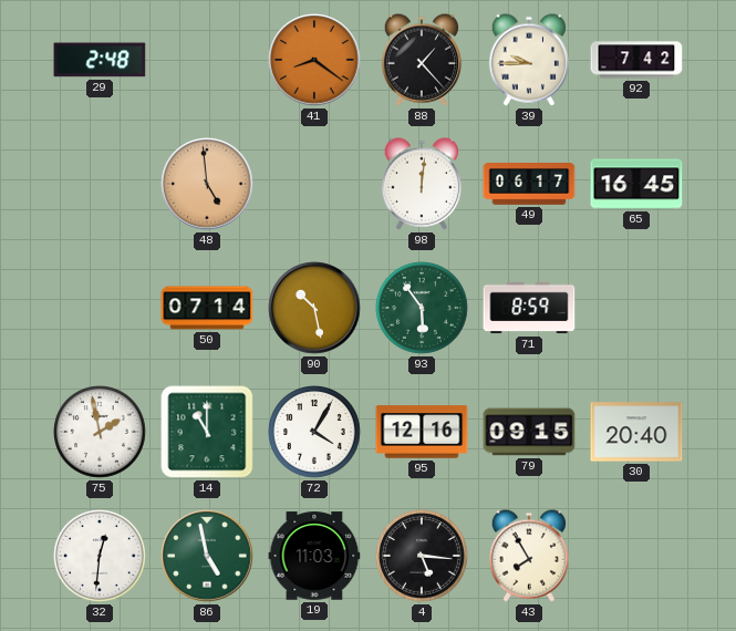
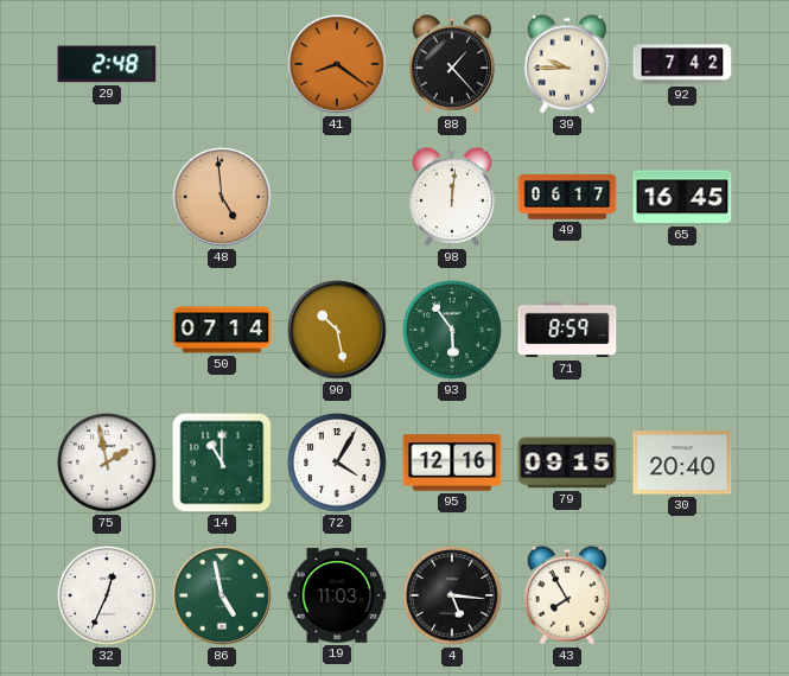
32: 12:31 -> 12:34
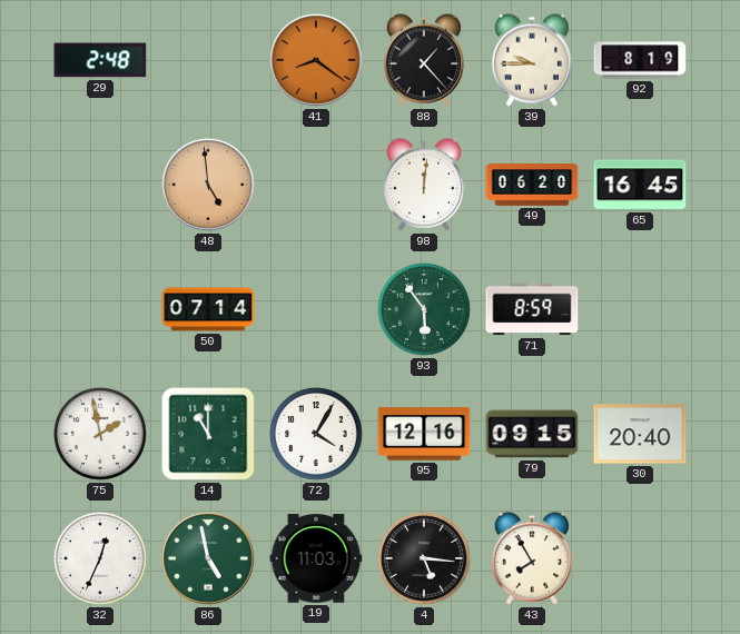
92: 7:42 -> 8:19
49: 06:17 -> 06:20
90: 10:28 -> none
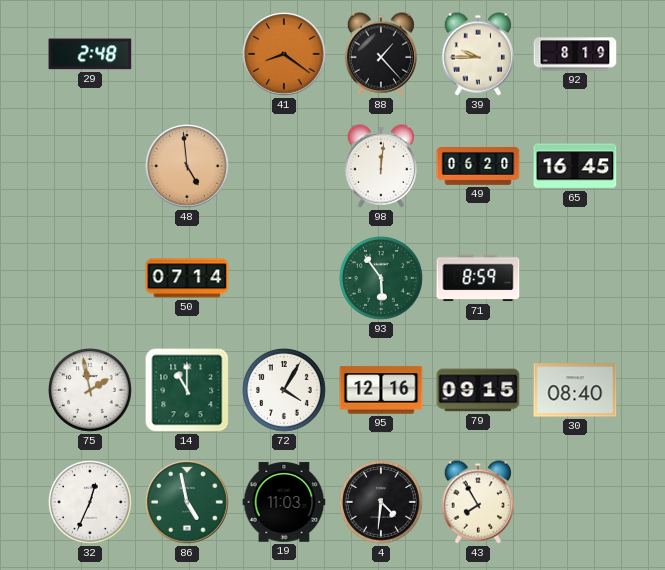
30: 20:40 -> 08:40
4: 5:16 -> 4:31
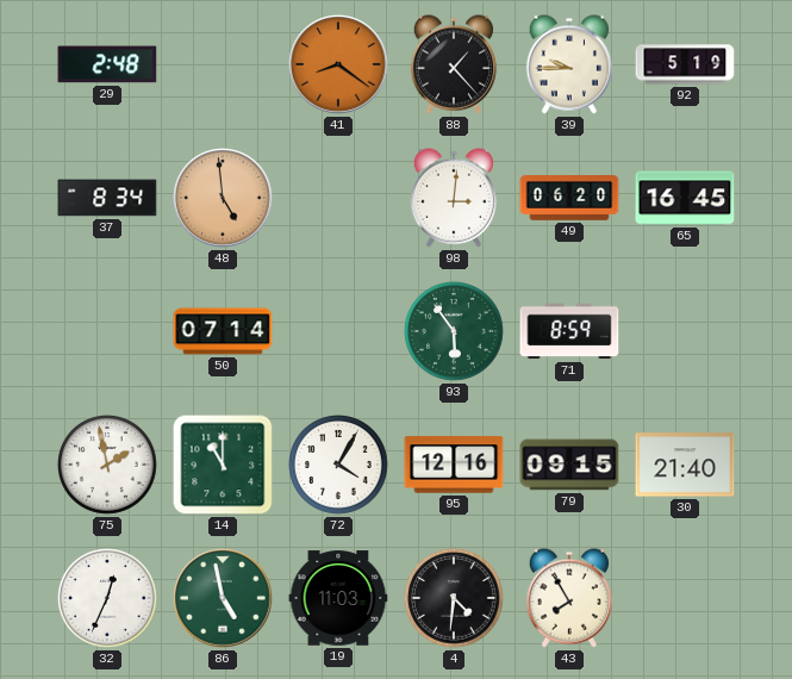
92: 8:19 -> 5:19
37: none -> 8:34
98: 12:01 -> 3:01
30: 08:40 -> 21:40
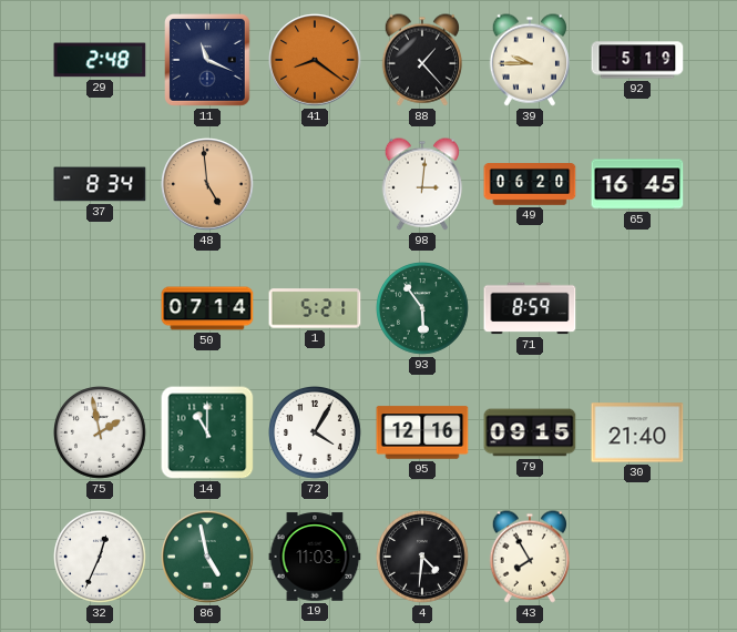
11: none -> 11:19
1: none -> 5:21
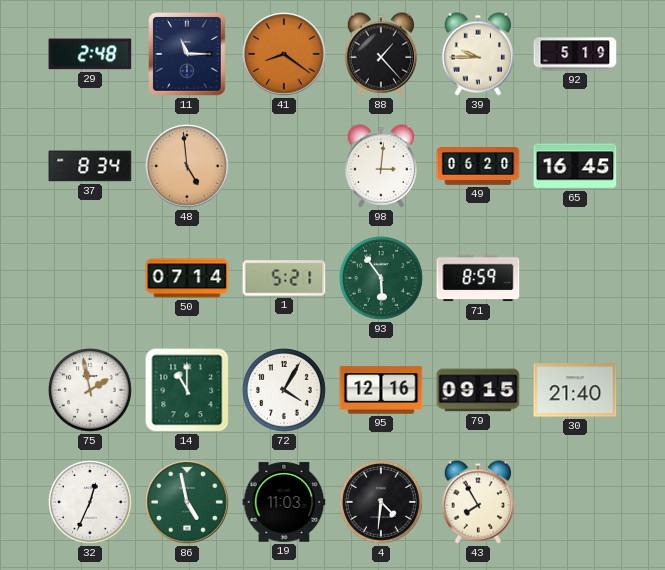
11: 11:19 -> 11:15
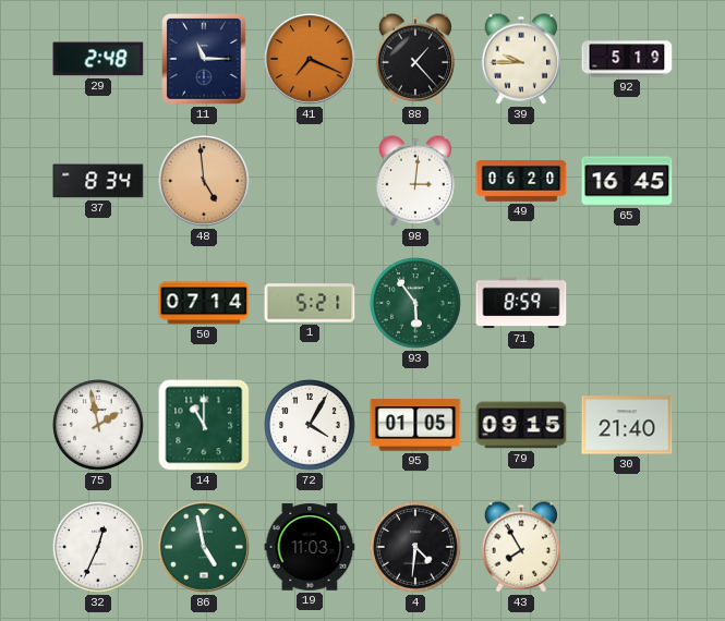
41: 8:21 -> 7:19
95: 12:16 -> 01:05
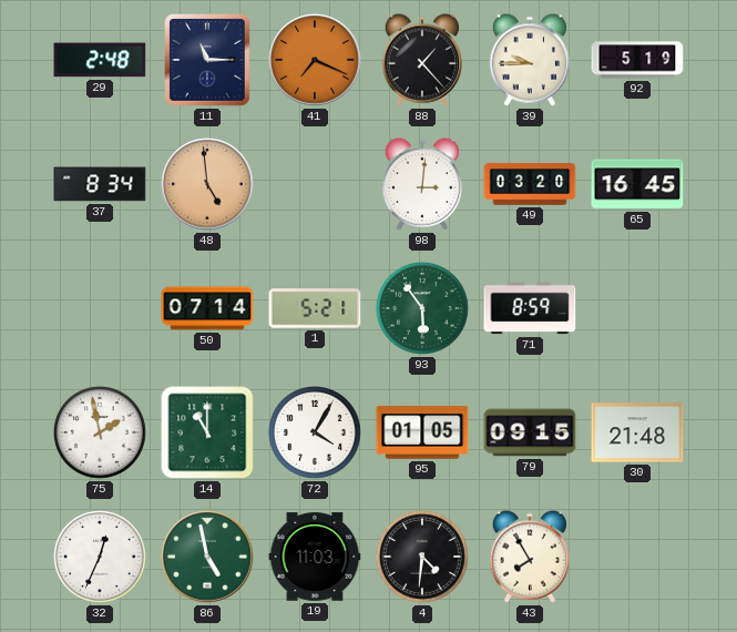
49: 06:20 -> 03:20
30: 21:40 -> 21:48
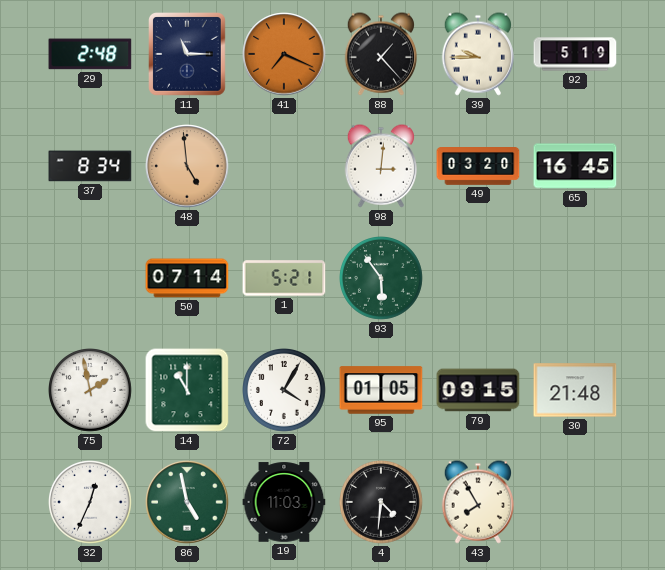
71: 8:59 -> none
